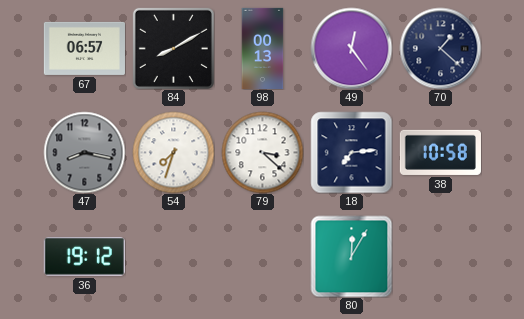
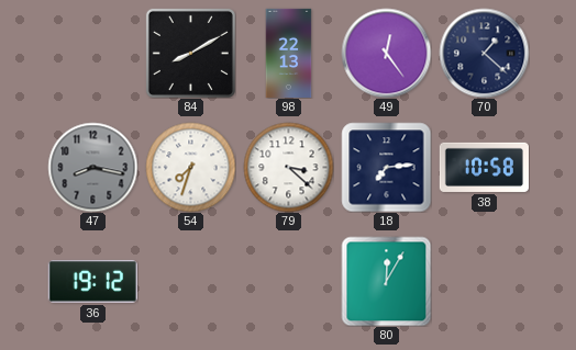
67: 06:57 -> none
98: 00:13 -> 22:13
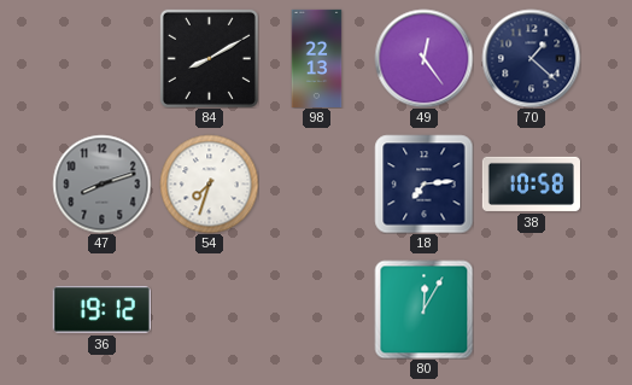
47: 8:17 -> 8:12
79: 3:22 -> none
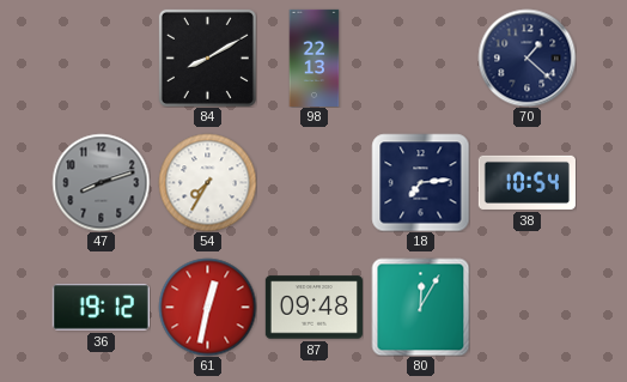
49: 12:24 -> none
54: 7:33 -> 7:35
38: 10:58 -> 10:54
61: none -> 12:32
87: none -> 09:48
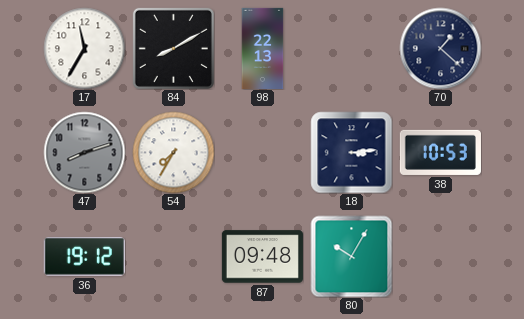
17: none -> 11:35
18: 7:14 -> 3:14
38: 10:54 -> 10:53
61: 12:32 -> none
80: 12:05 -> 10:05
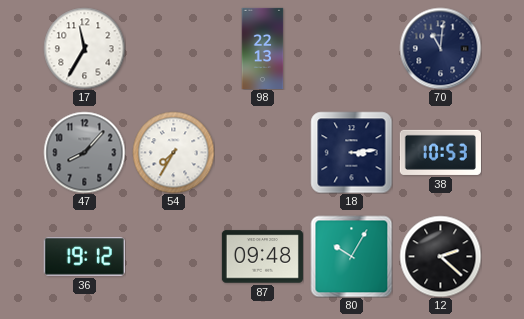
84: 8:10 -> none
70: 1:22 -> 11:01
47: 8:12 -> 8:07
12: none -> 2:22
